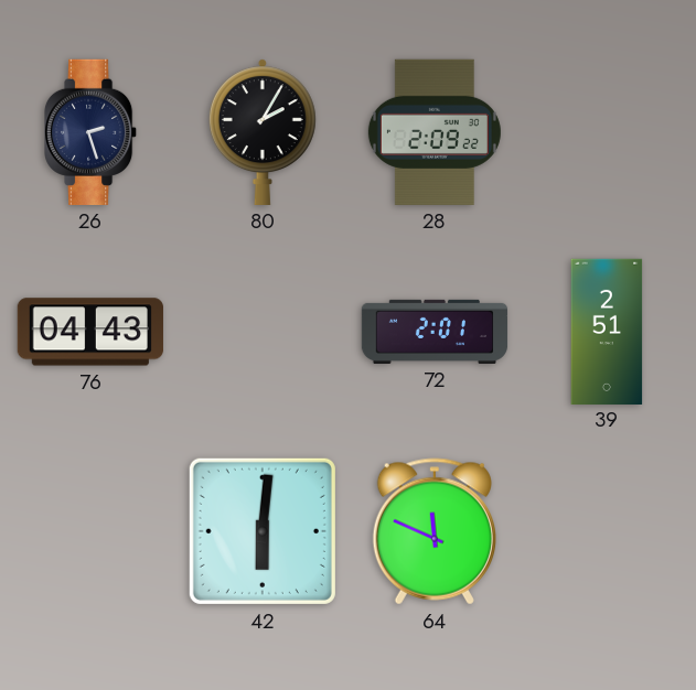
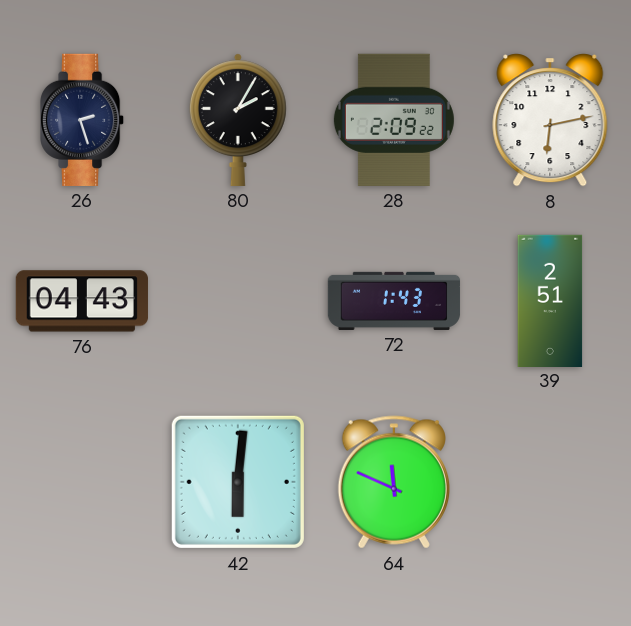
8: none -> 6:13
72: 2:01 -> 1:43
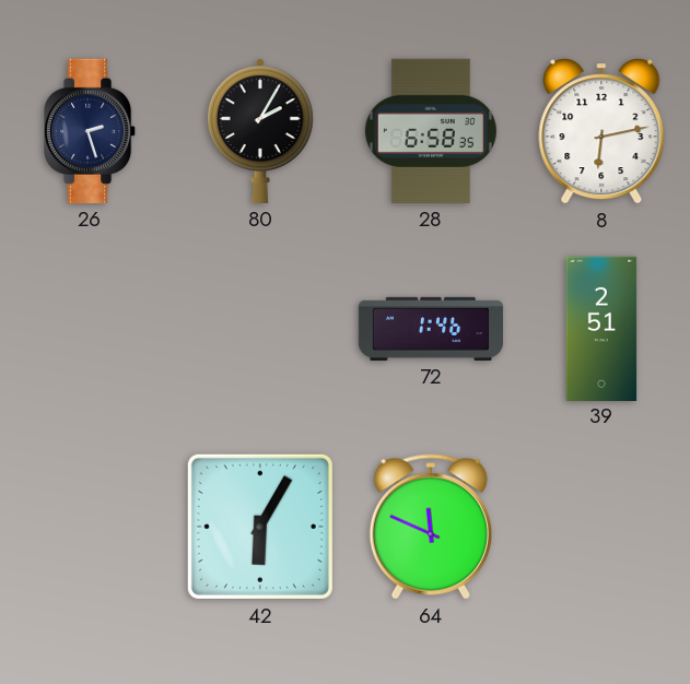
28: 2:09 -> 6:58
76: 04:43 -> none
72: 1:43 -> 1:46
42: 6:01 -> 6:05
